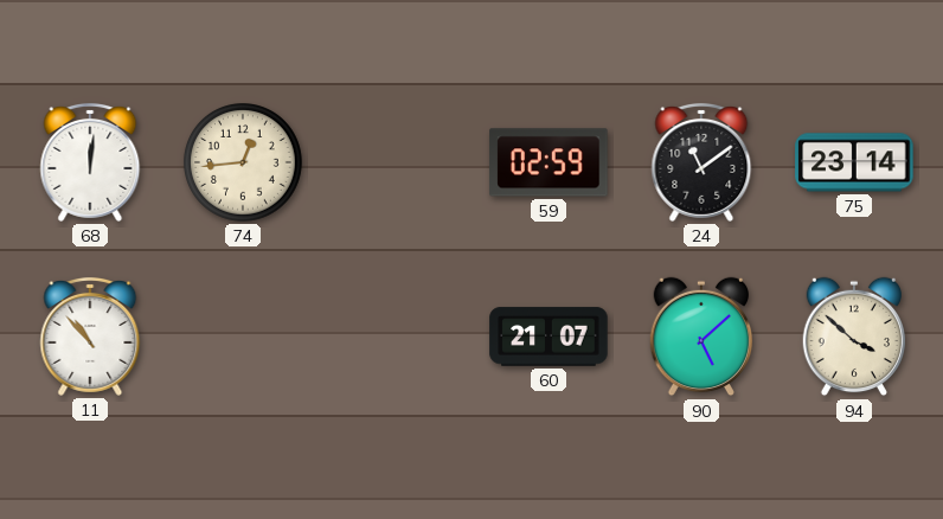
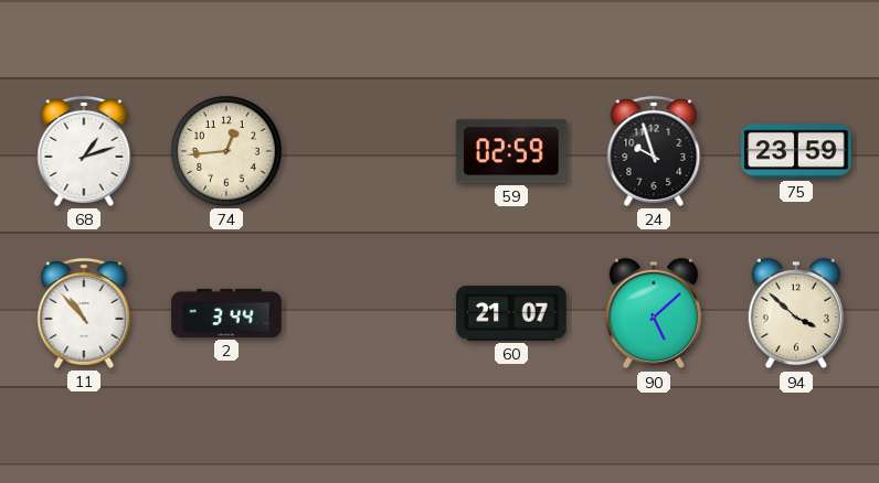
68: 12:01 -> 1:12
24: 11:09 -> 9:57
75: 23:14 -> 23:59
2: none -> 3:44
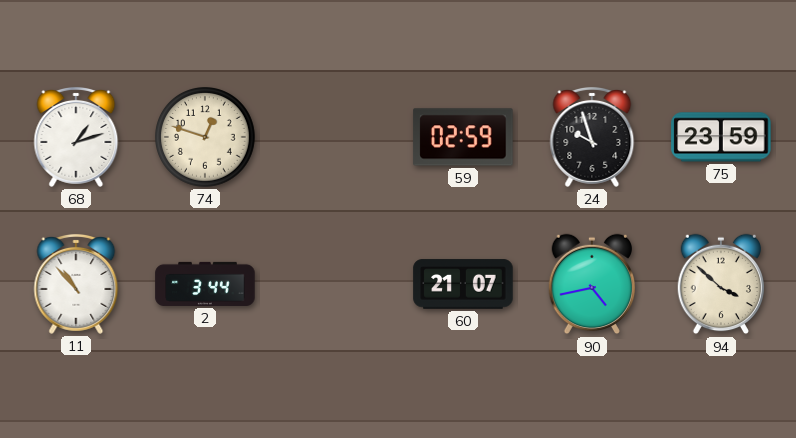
74: 12:44 -> 12:48
90: 5:08 -> 4:43
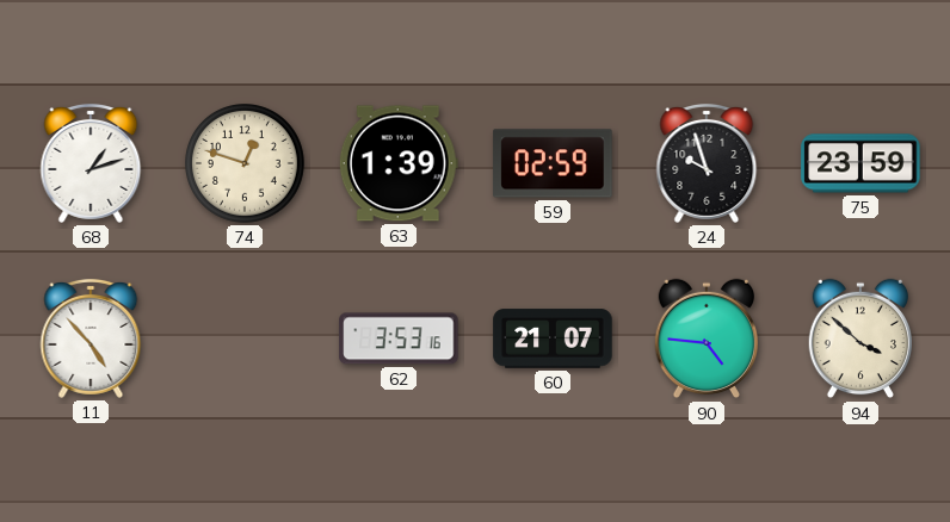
63: none -> 1:39
11: 10:53 -> 4:53
2: 3:44 -> none
62: none -> 3:53
90: 4:43 -> 4:46
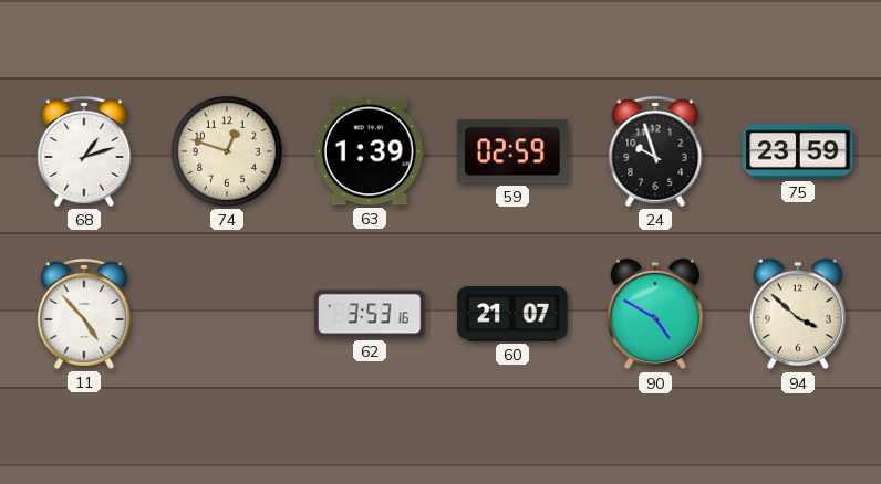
90: 4:46 -> 4:50
